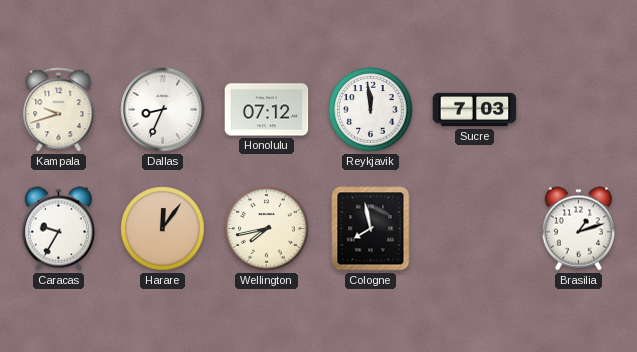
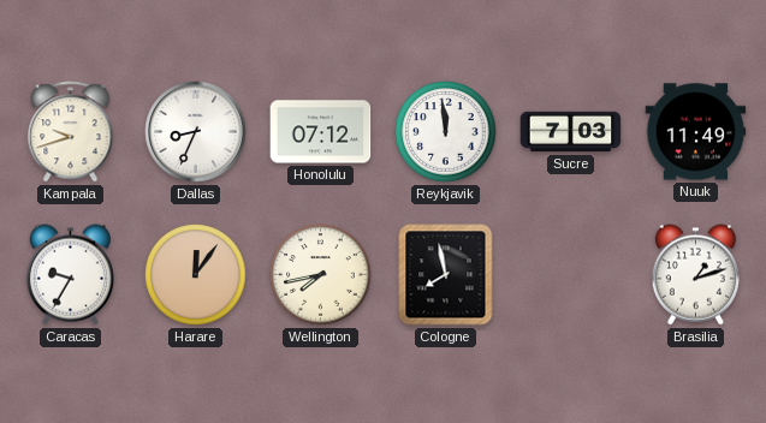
Nuuk: none -> 11:49
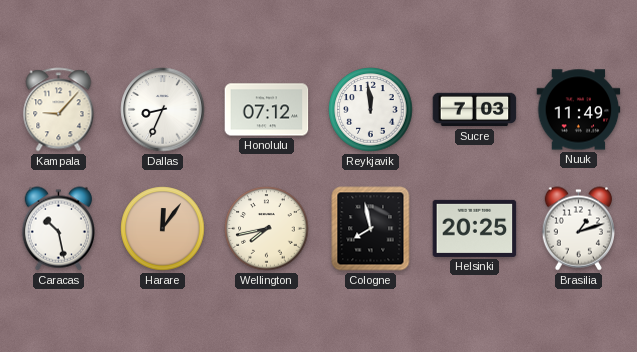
Kampala: 9:42 -> 9:07
Caracas: 9:35 -> 10:28
Helsinki: none -> 20:25
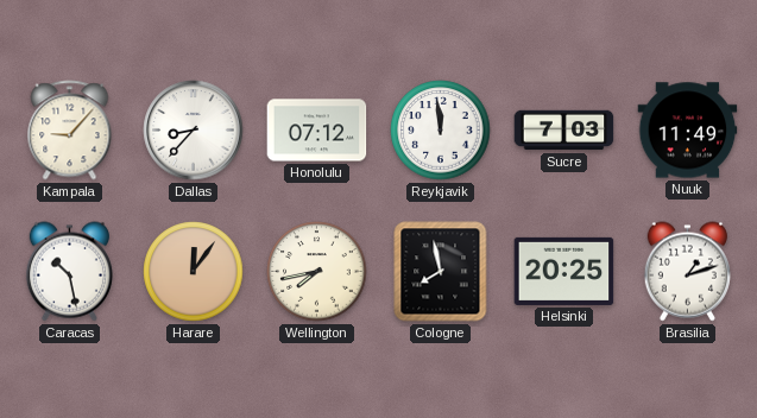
Dallas: 8:34 -> 8:37
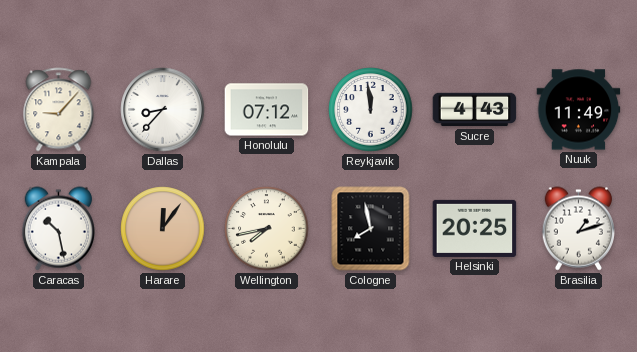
Sucre: 7:03 -> 4:43
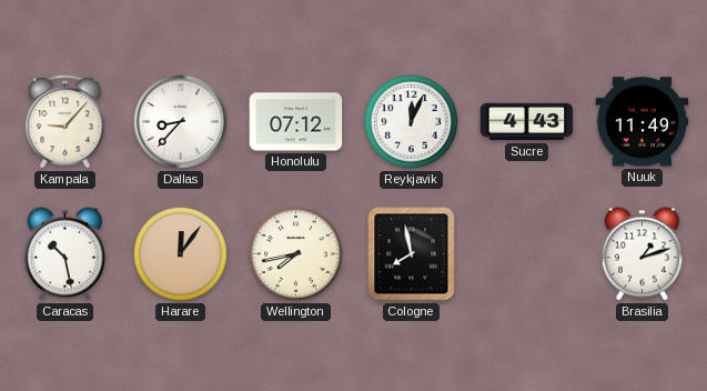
Reykjavik: 11:59 -> 12:04
Helsinki: 20:25 -> none
